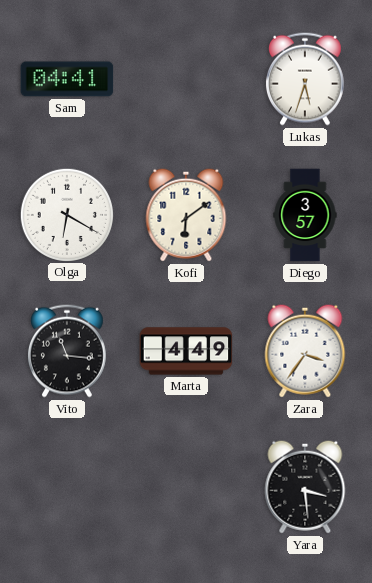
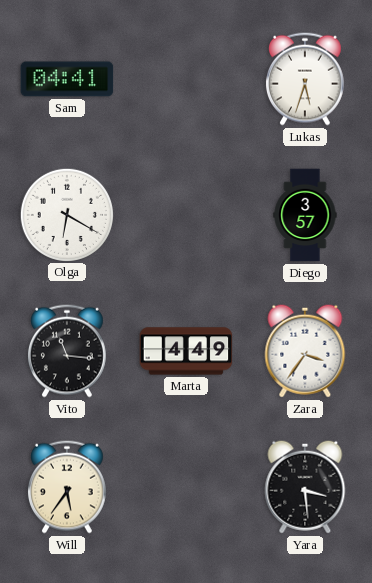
Kofi: 6:09 -> none
Will: none -> 5:36
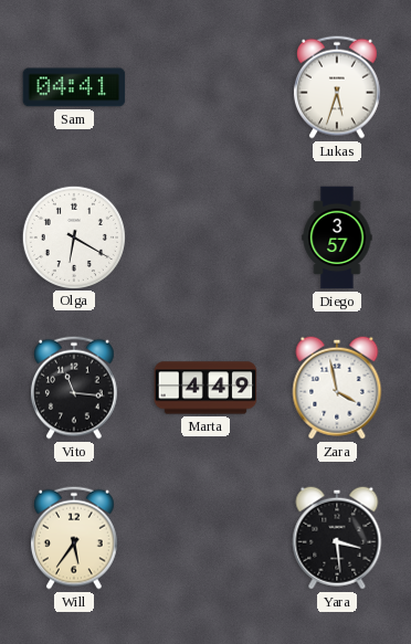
Zara: 3:36 -> 3:58
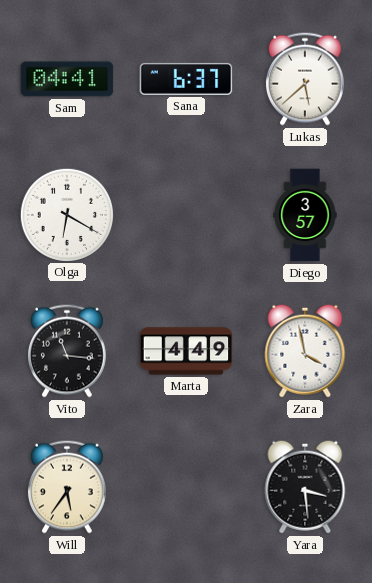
Sana: none -> 6:37
Lukas: 5:33 -> 5:38
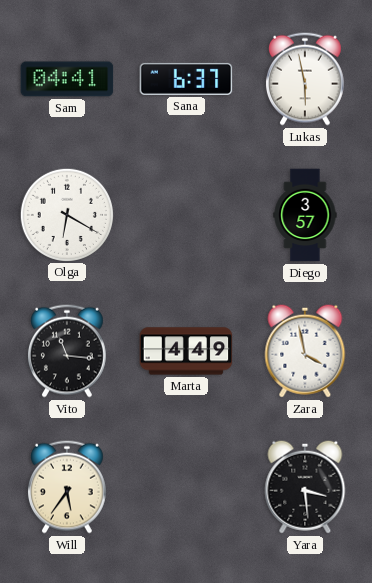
Lukas: 5:38 -> 5:58
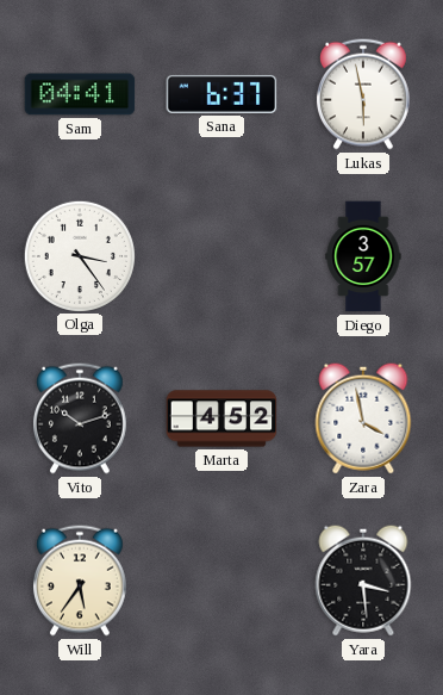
Olga: 6:20 -> 3:24
Vito: 11:16 -> 10:12
Marta: 4:49 -> 4:52
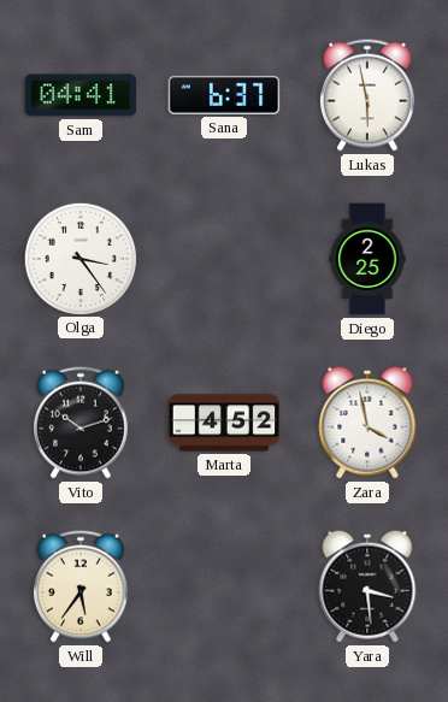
Diego: 3:57 -> 2:25
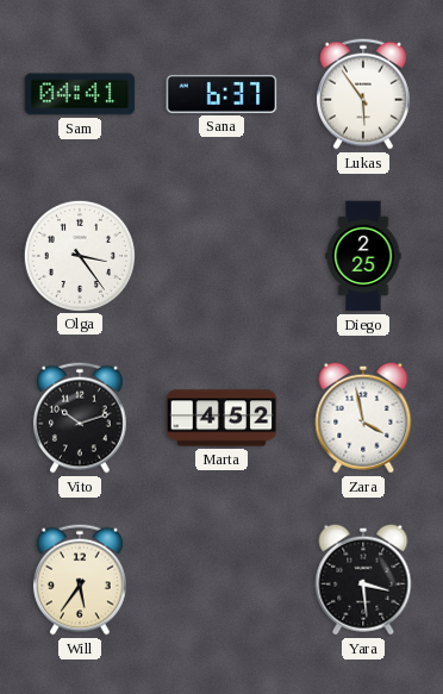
Lukas: 5:58 -> 5:54
